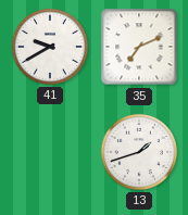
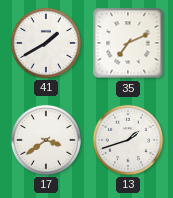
41: 9:40 -> 1:40
17: none -> 3:39
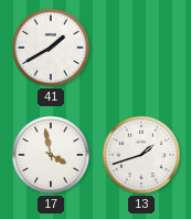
35: 7:11 -> none
17: 3:39 -> 3:58
